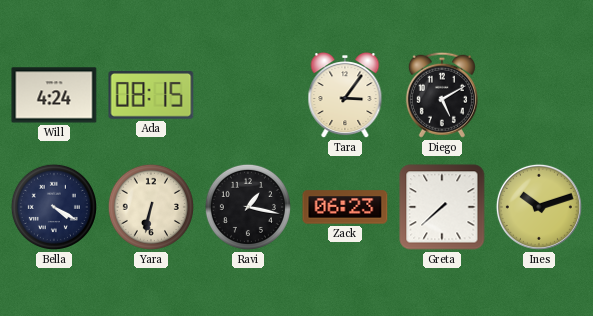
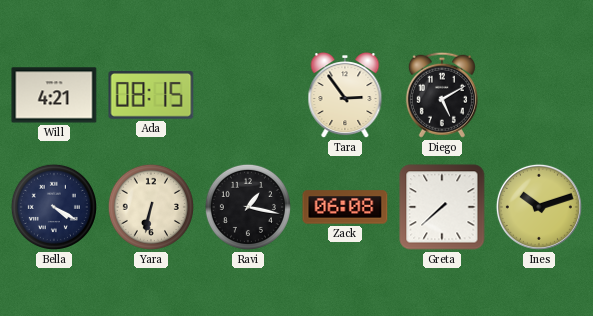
Will: 4:24 -> 4:21
Tara: 3:06 -> 2:54
Zack: 06:23 -> 06:08
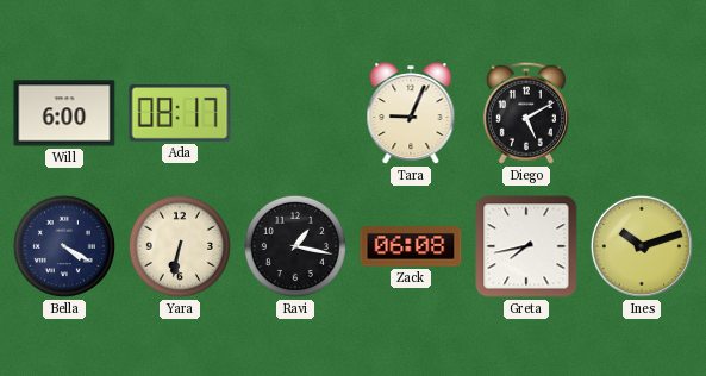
Will: 4:21 -> 6:00
Ada: 08:15 -> 08:17
Tara: 2:54 -> 9:04
Greta: 7:38 -> 7:43
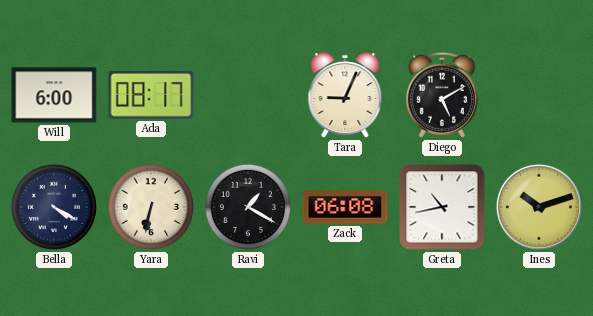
Ravi: 1:17 -> 1:20
Greta: 7:43 -> 10:43
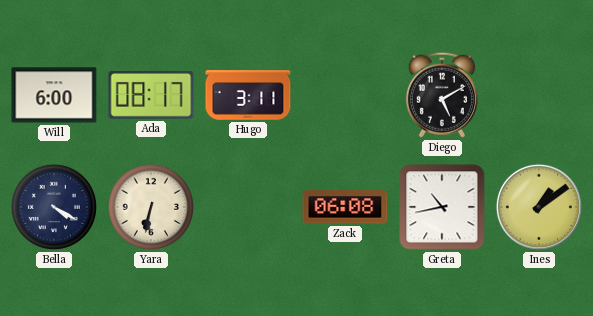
Hugo: none -> 3:11
Tara: 9:04 -> none
Ravi: 1:20 -> none
Ines: 10:12 -> 1:09
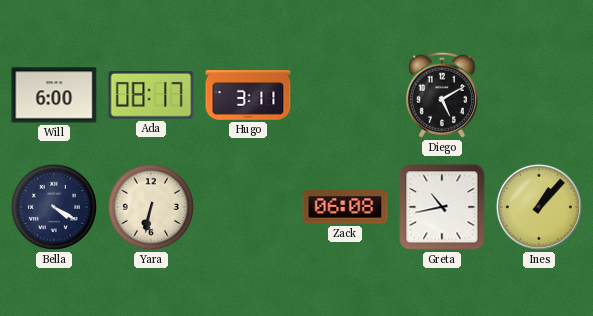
Ines: 1:09 -> 1:07
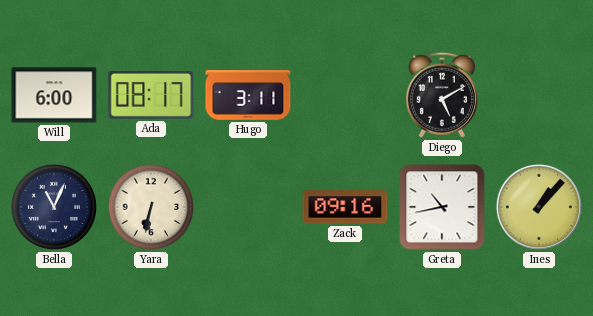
Bella: 4:20 -> 11:04
Zack: 06:08 -> 09:16
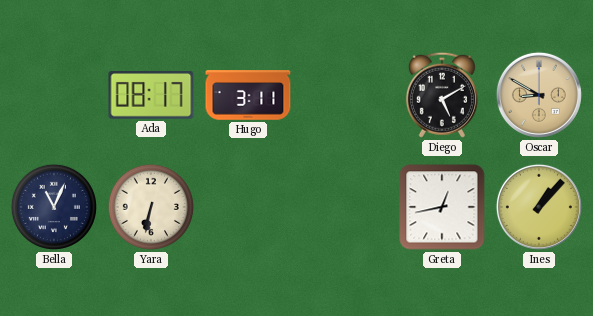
Will: 6:00 -> none
Oscar: none -> 8:50
Zack: 09:16 -> none
Greta: 10:43 -> 12:43
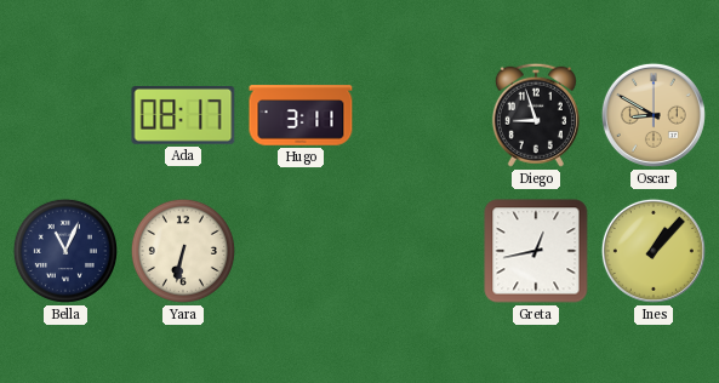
Diego: 5:10 -> 8:57
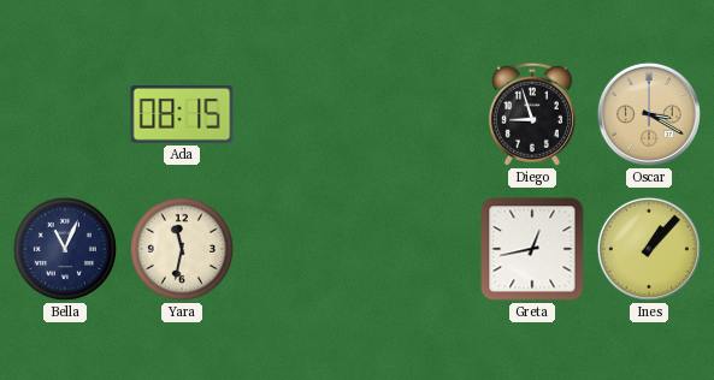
Ada: 08:17 -> 08:15
Hugo: 3:11 -> none
Oscar: 8:50 -> 3:20
Yara: 6:32 -> 11:32
